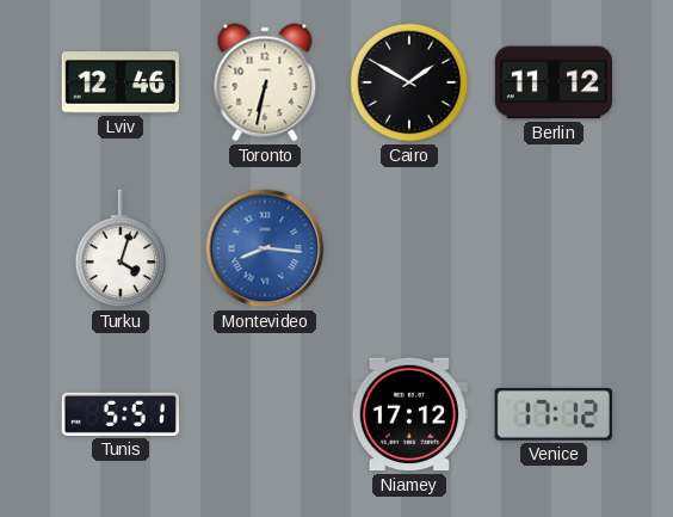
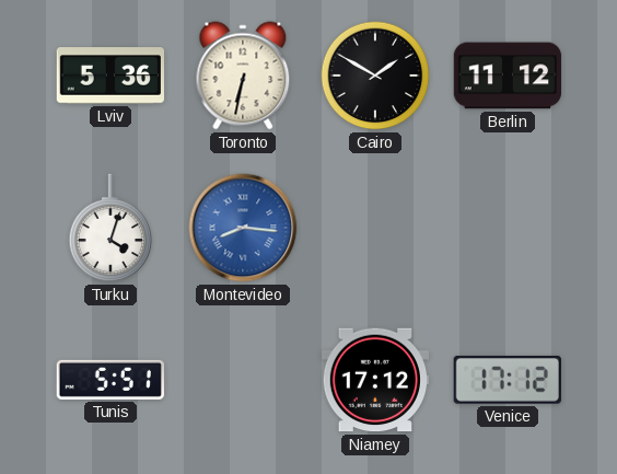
Lviv: 12:46 -> 5:36
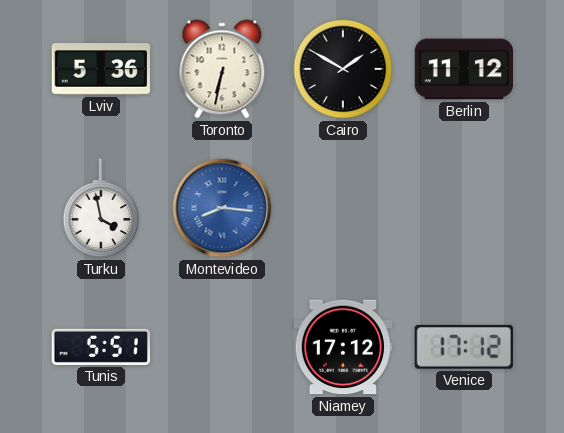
Turku: 4:03 -> 3:58
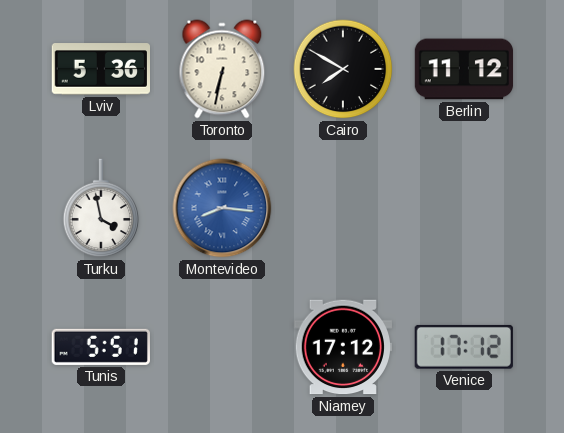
Cairo: 1:50 -> 7:50
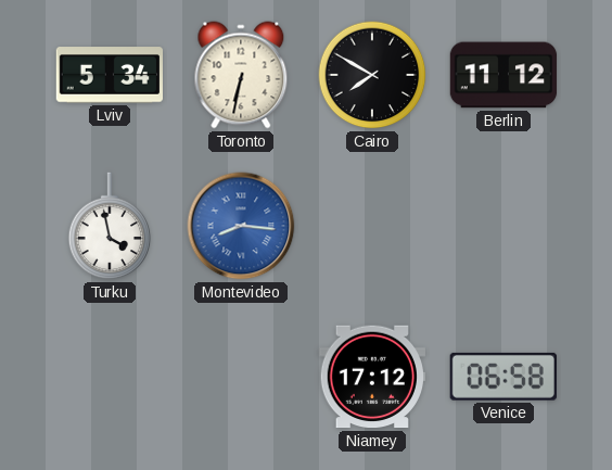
Lviv: 5:36 -> 5:34
Tunis: 5:51 -> none
Venice: 17:12 -> 06:58
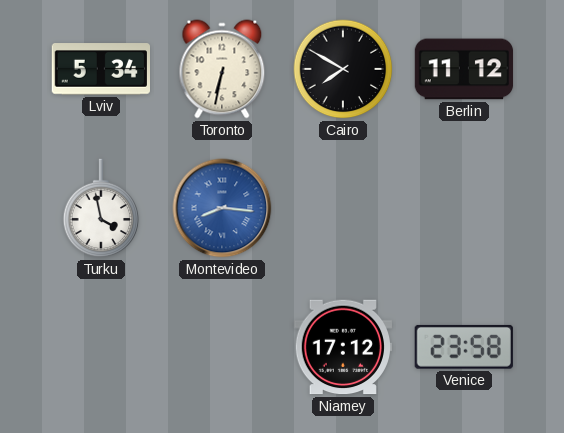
Venice: 06:58 -> 23:58
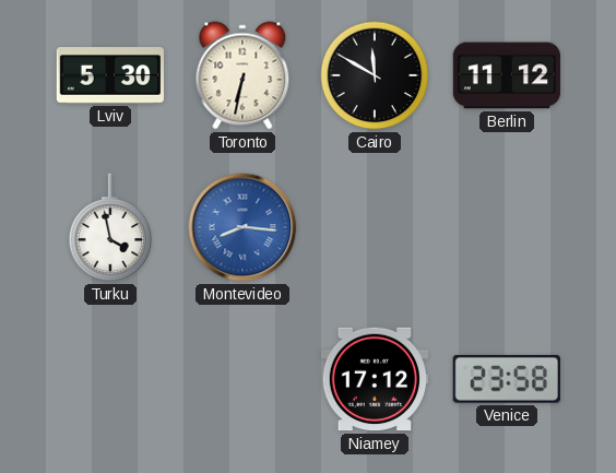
Lviv: 5:34 -> 5:30
Cairo: 7:50 -> 11:50
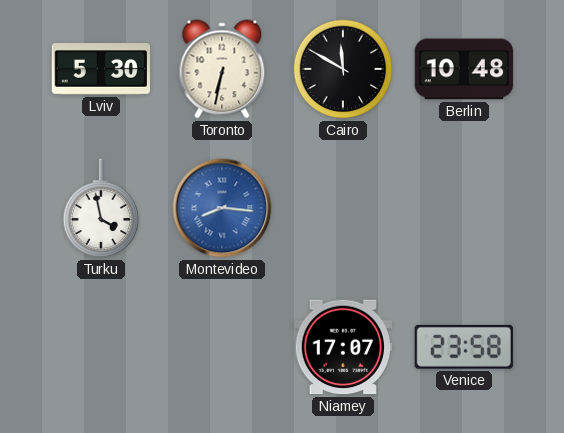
Berlin: 11:12 -> 10:48
Niamey: 17:12 -> 17:07
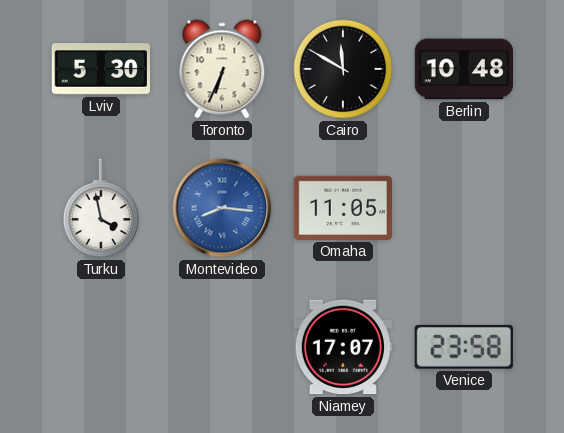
Toronto: 6:32 -> 6:34
Omaha: none -> 11:05
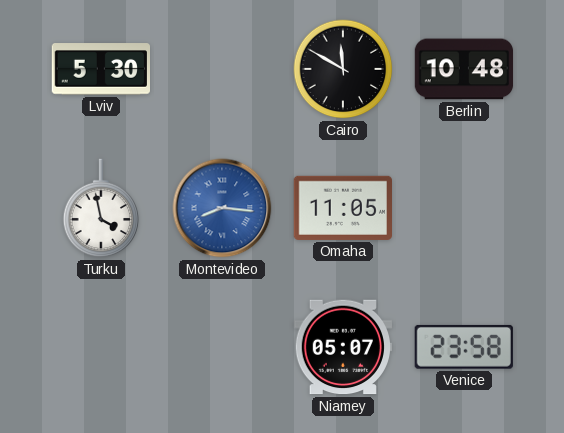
Toronto: 6:34 -> none
Niamey: 17:07 -> 05:07
